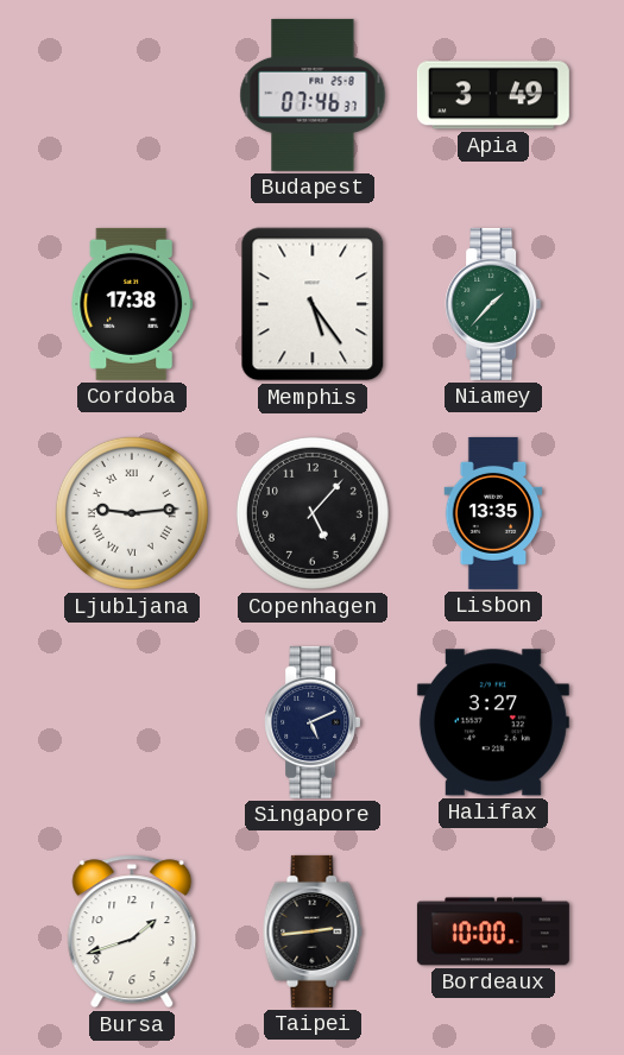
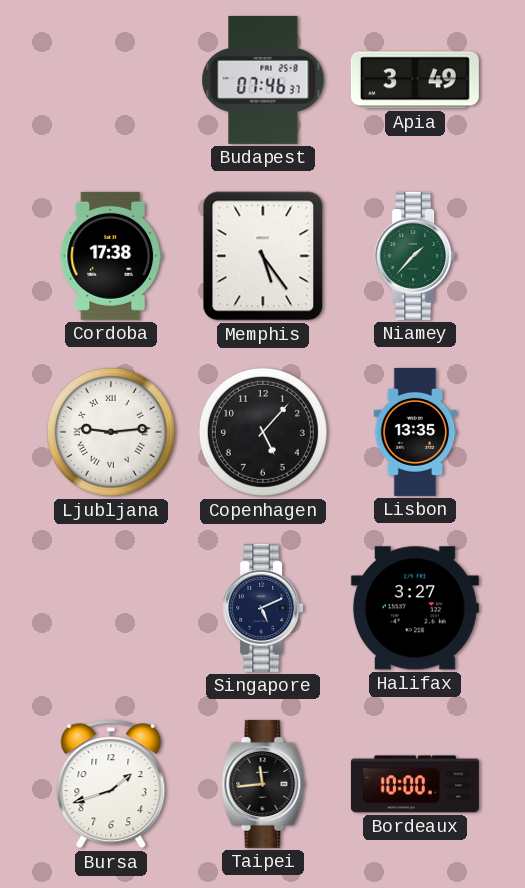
Taipei: 2:44 -> 11:44
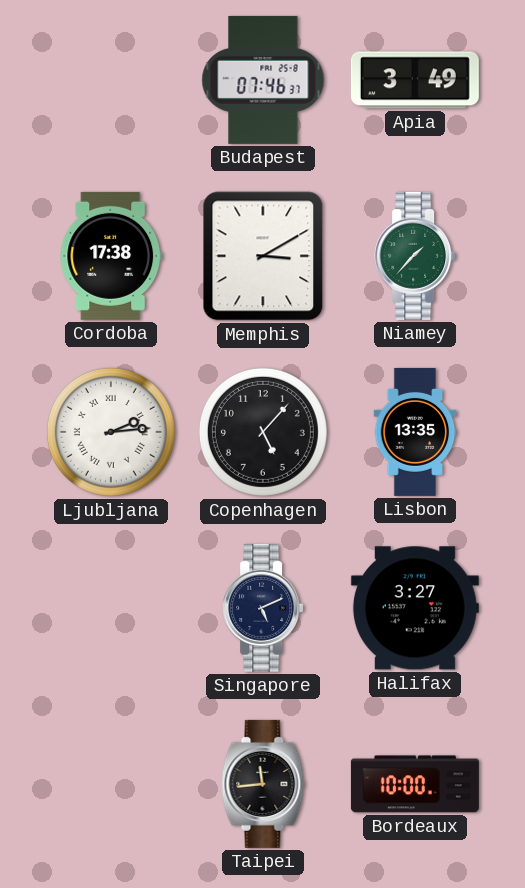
Memphis: 5:24 -> 3:10
Ljubljana: 9:14 -> 2:14
Bursa: 1:42 -> none
